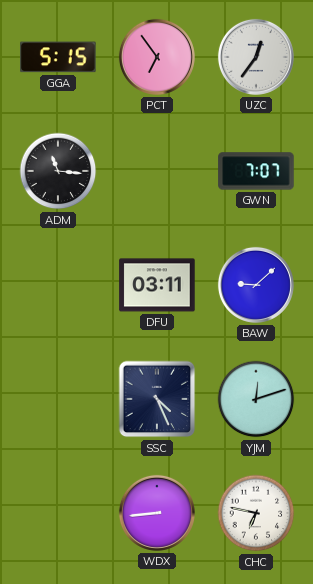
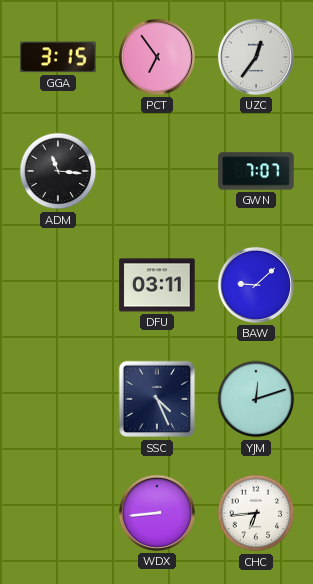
GGA: 5:15 -> 3:15
CHC: 6:47 -> 6:44
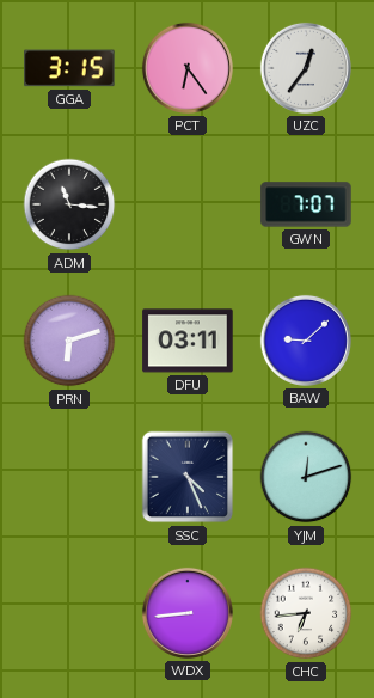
PCT: 6:54 -> 6:24
PRN: none -> 6:12
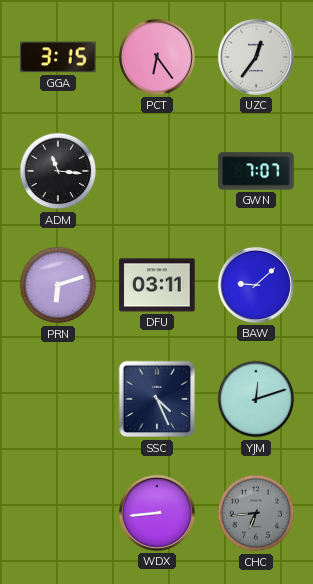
CHC dial: white -> grey
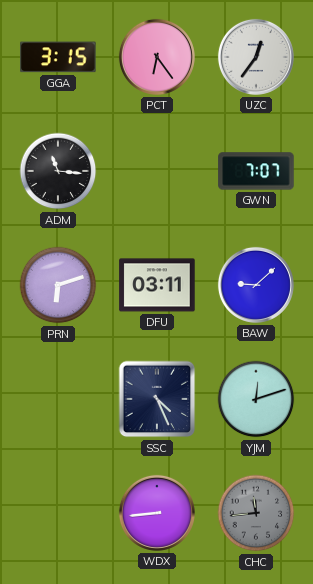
CHC: 6:44 -> 11:44
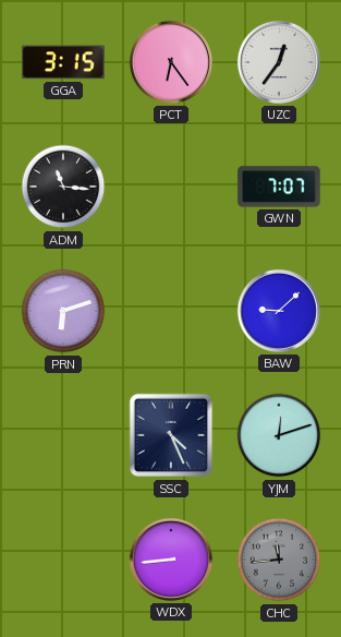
DFU: 03:11 -> none
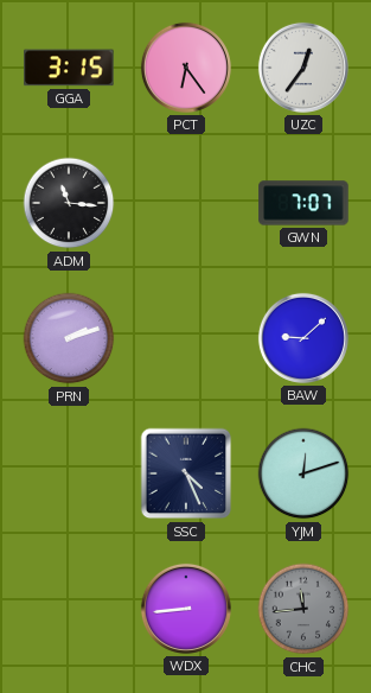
PRN: 6:12 -> 2:12
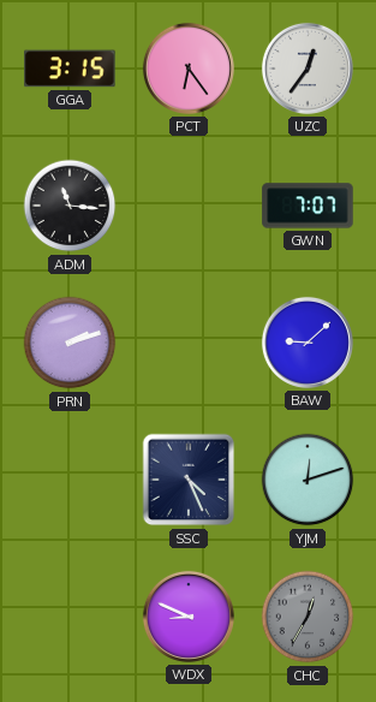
WDX: 8:44 -> 8:49
CHC: 11:44 -> 12:35
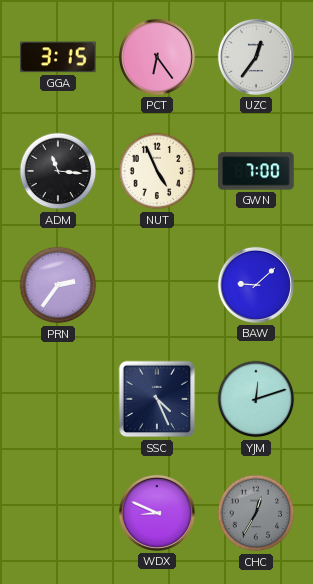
NUT: none -> 4:56
GWN: 7:07 -> 7:00
PRN: 2:12 -> 2:36
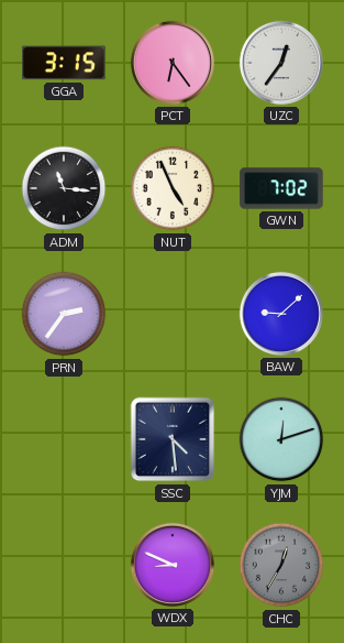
GWN: 7:00 -> 7:02
SSC: 4:26 -> 4:29
